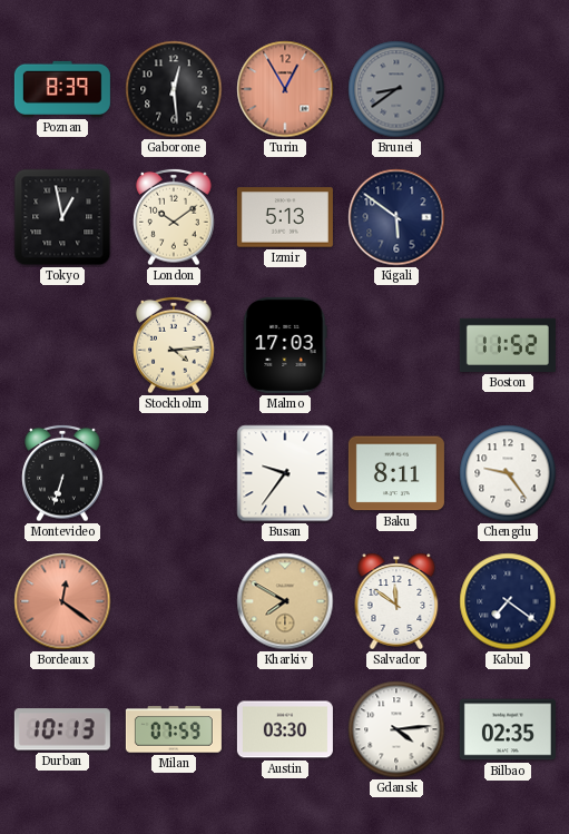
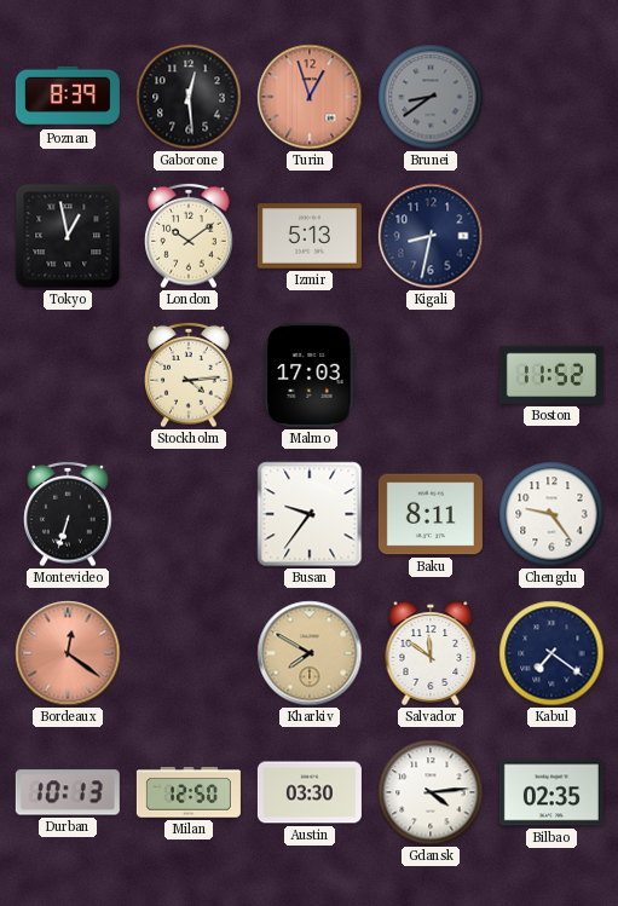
Turin: 12:55 -> 12:57
Kigali: 5:51 -> 8:32
Milan: 07:59 -> 12:50
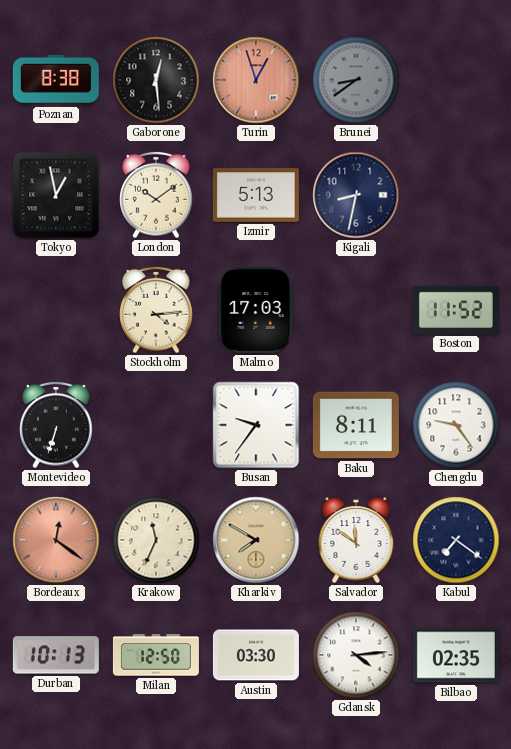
Poznan: 8:39 -> 8:38
Krakow: none -> 11:34
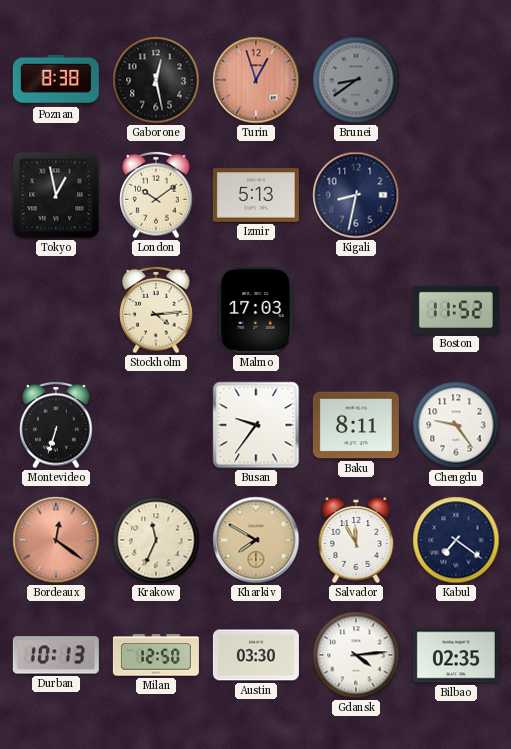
Gaborone: 12:29 -> 12:28
Salvador: 11:51 -> 11:55
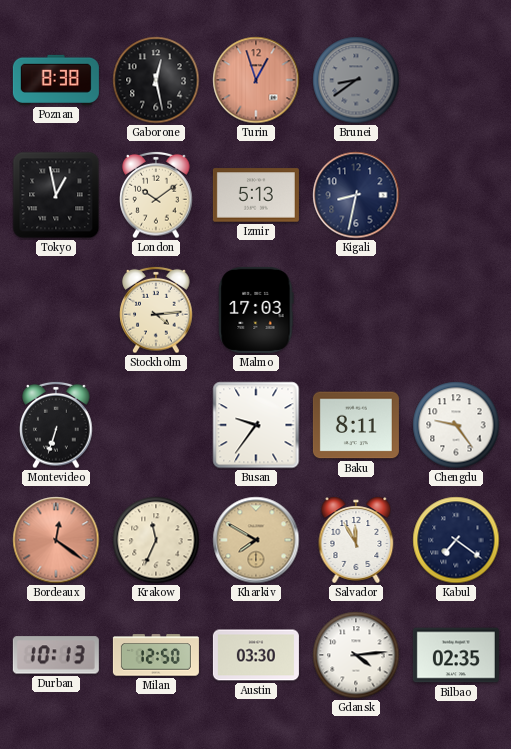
Boston: 11:52 -> none
